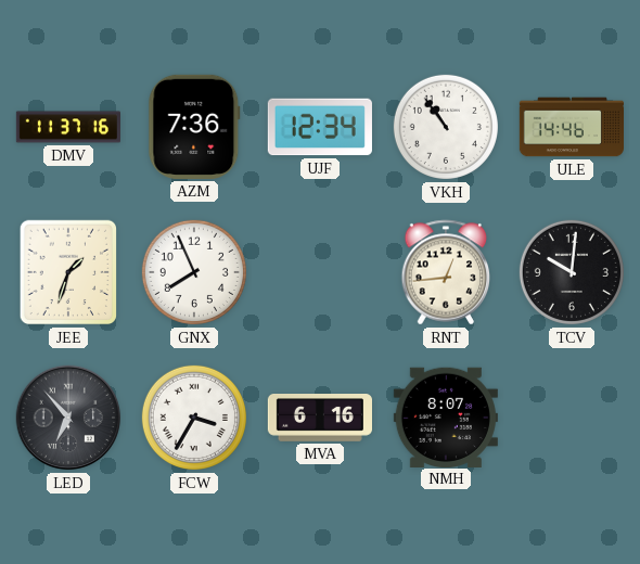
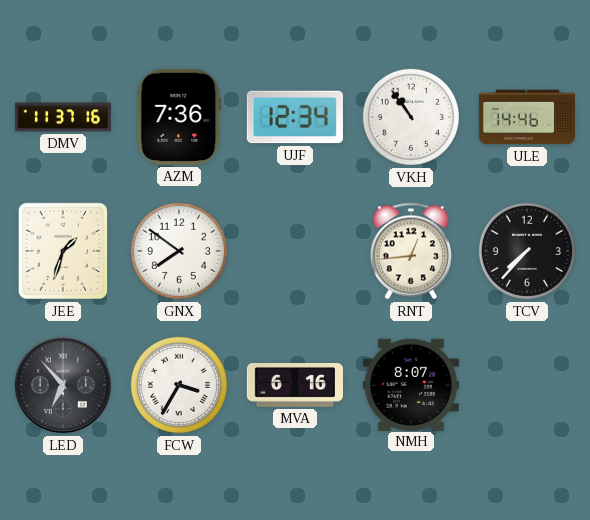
GNX: 7:56 -> 7:51
TCV: 10:01 -> 7:37
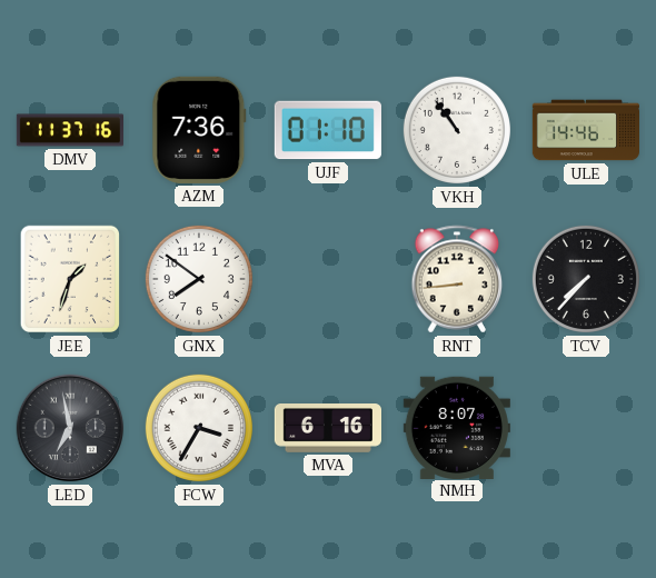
UJF: 12:34 -> 01:10
RNT: 12:44 -> 8:44
LED: 6:53 -> 6:58
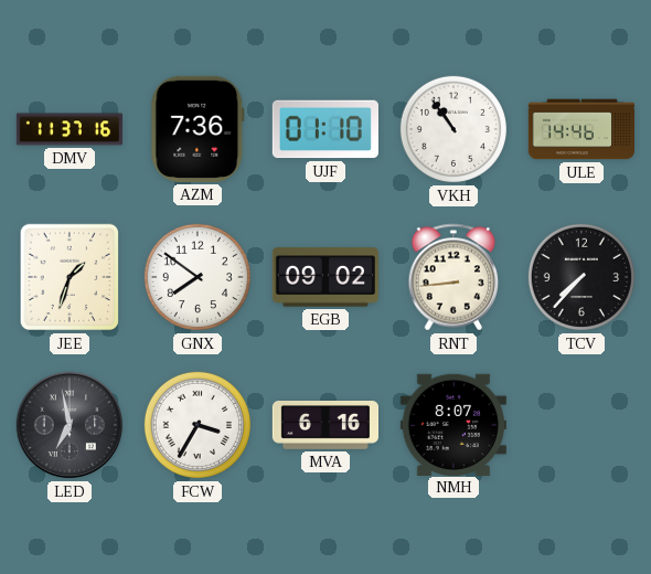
EGB: none -> 09:02
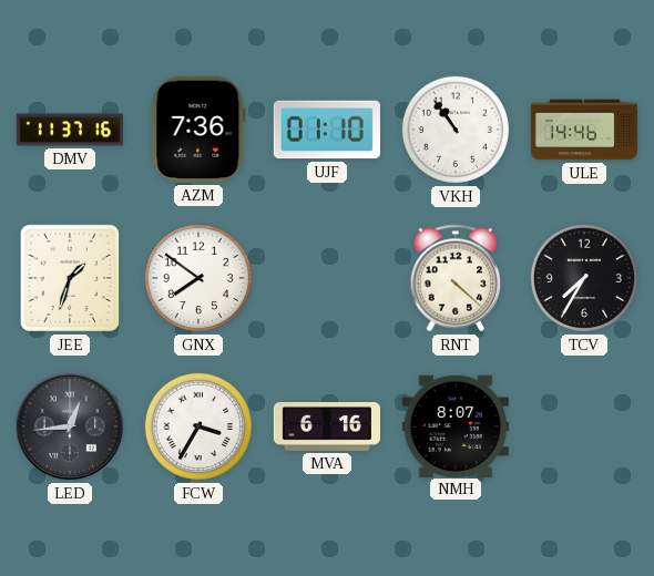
EGB: 09:02 -> none
RNT: 8:44 -> 4:22
TCV: 7:37 -> 7:35
LED: 6:58 -> 12:44
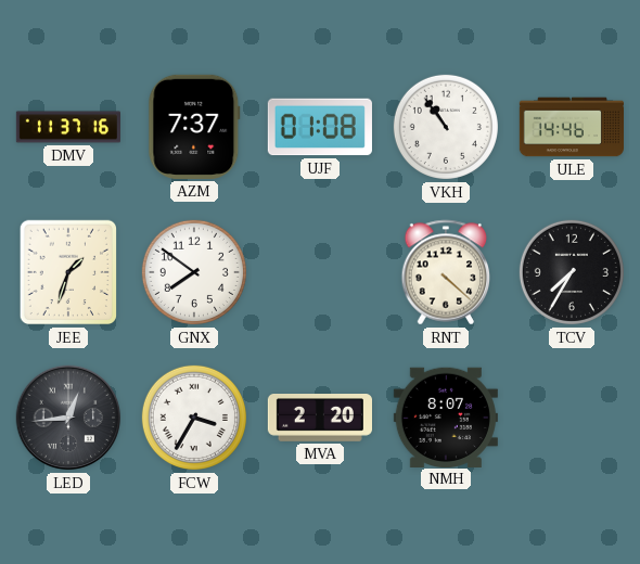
AZM: 7:36 -> 7:37
UJF: 01:10 -> 01:08
MVA: 6:16 -> 2:20
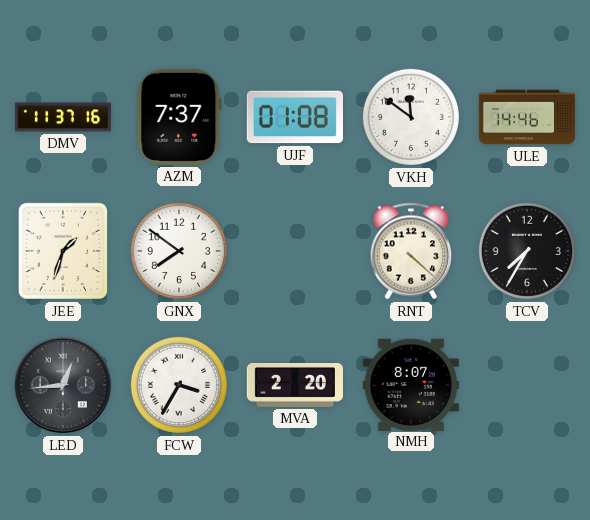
VKH: 10:54 -> 11:51
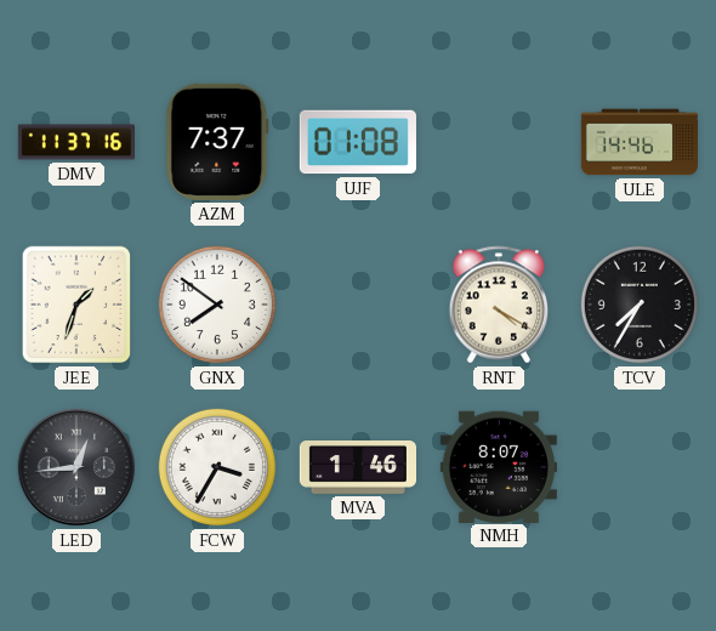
VKH: 11:51 -> none
RNT: 4:22 -> 4:20
MVA: 2:20 -> 1:46
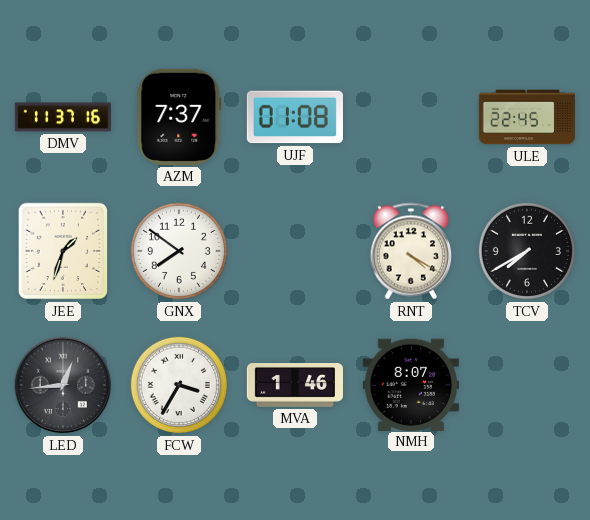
ULE: 14:46 -> 22:45
TCV: 7:35 -> 7:40
